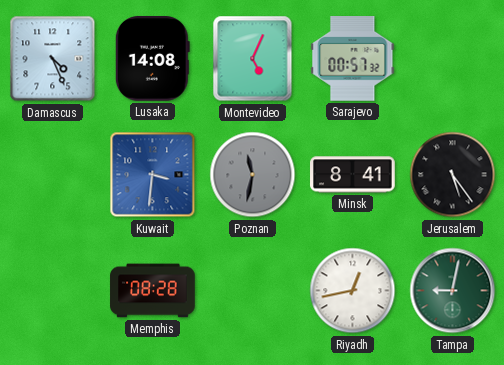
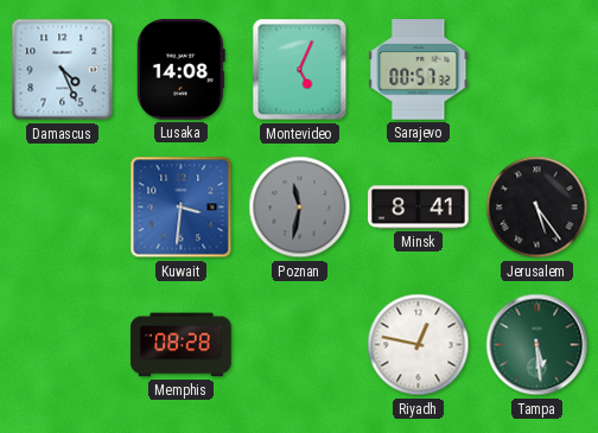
Riyadh: 12:43 -> 12:47
Tampa: 9:02 -> 5:29
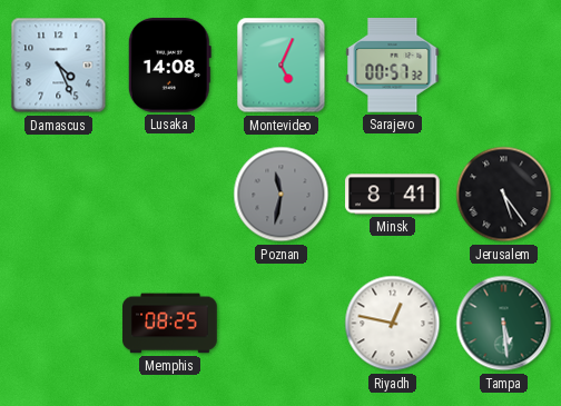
Kuwait: 3:31 -> none
Memphis: 08:28 -> 08:25
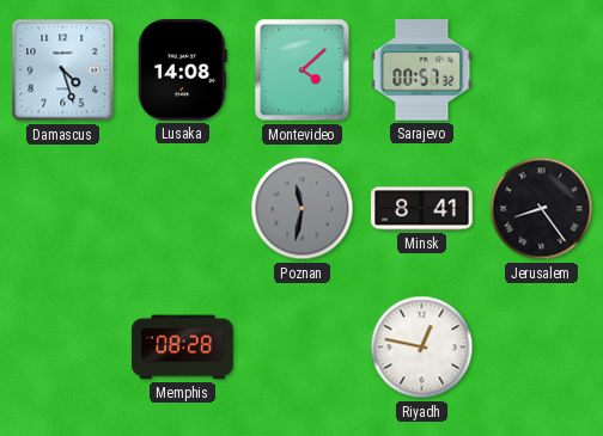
Damascus: 4:26 -> 4:27
Montevideo: 5:04 -> 4:08
Jerusalem: 5:24 -> 8:24
Memphis: 08:25 -> 08:28
Tampa: 5:29 -> none
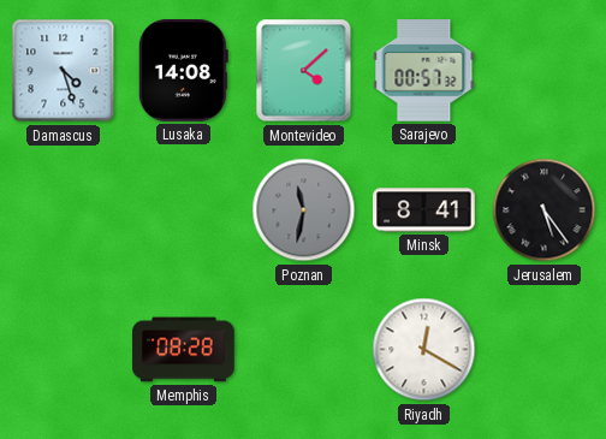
Jerusalem: 8:24 -> 5:24
Riyadh: 12:47 -> 12:20
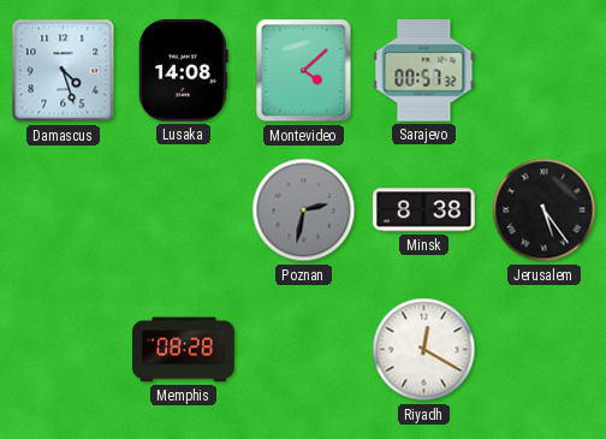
Poznan: 11:32 -> 2:32
Minsk: 8:41 -> 8:38
